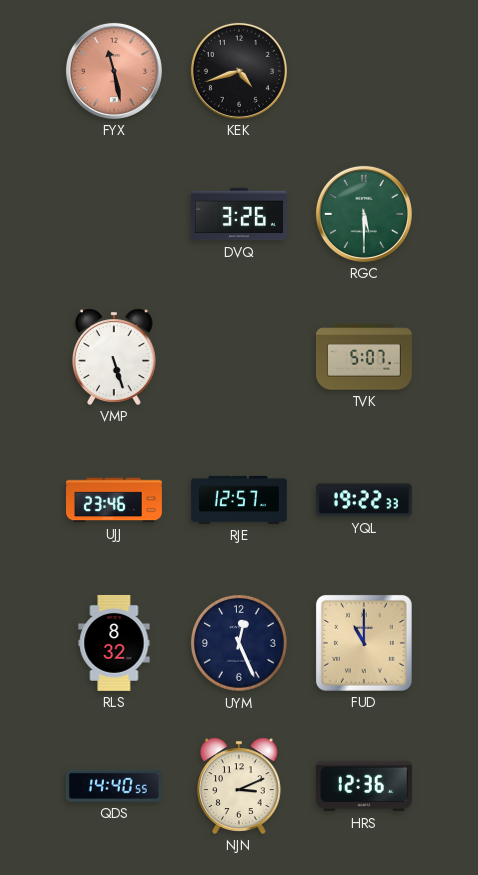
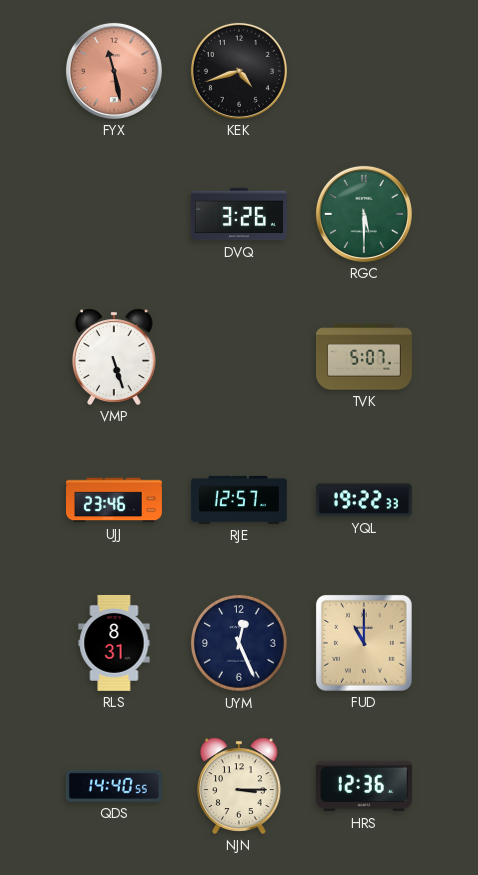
RLS: 8:32 -> 8:31
NJN: 3:11 -> 3:15
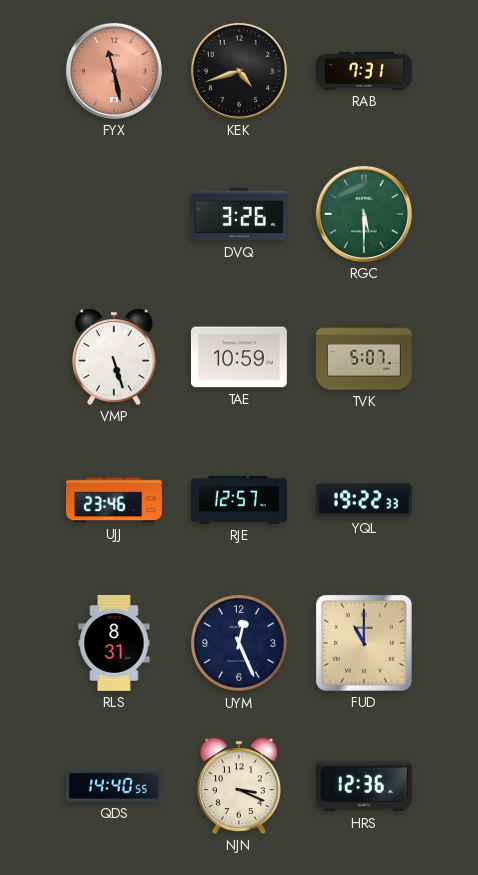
RAB: none -> 7:31
TAE: none -> 10:59
NJN: 3:15 -> 3:19
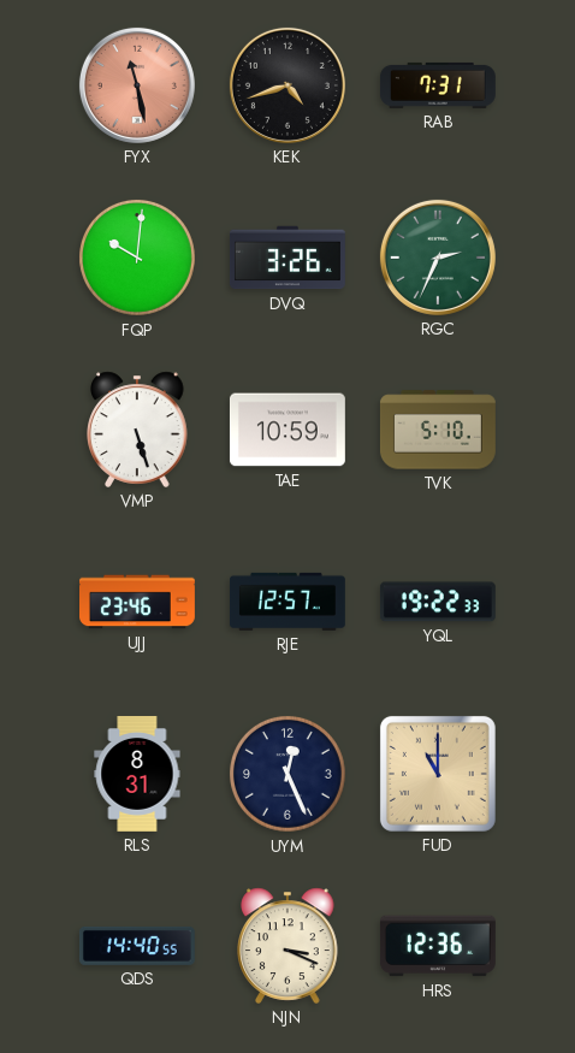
FQP: none -> 10:01
RGC: 5:30 -> 2:34
TVK: 5:07 -> 5:10
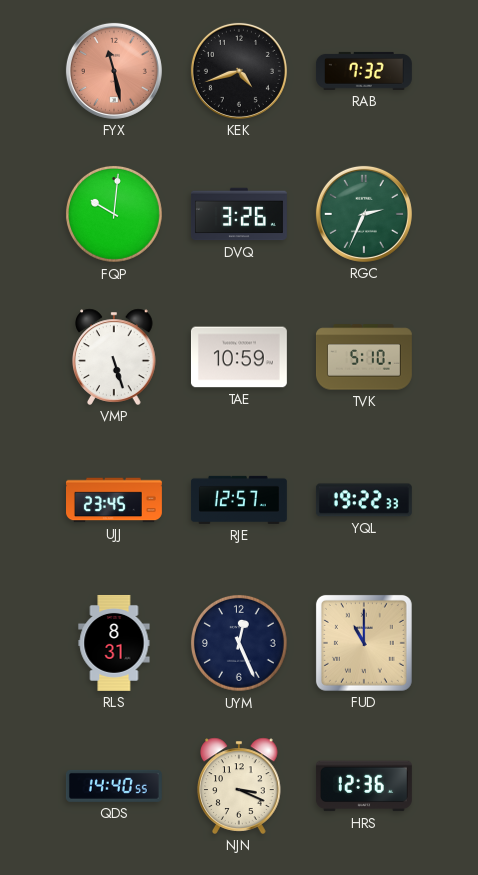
RAB: 7:31 -> 7:32
UJJ: 23:46 -> 23:45
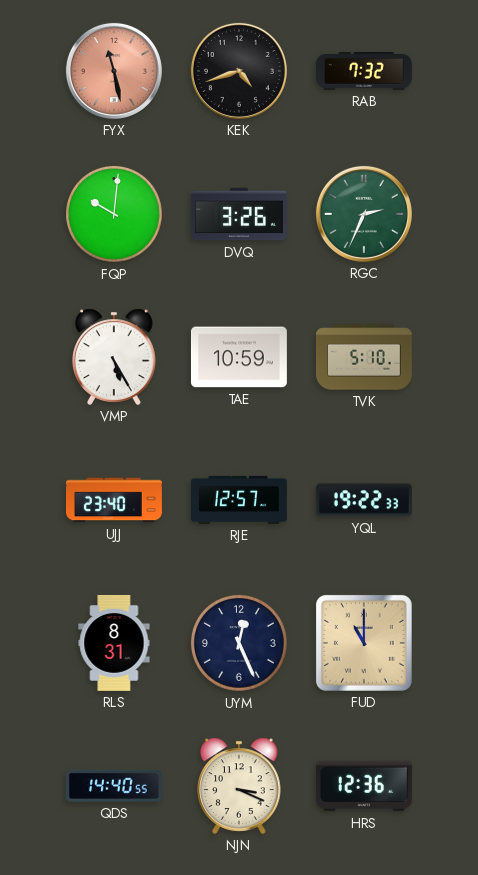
VMP: 5:27 -> 5:25
UJJ: 23:45 -> 23:40
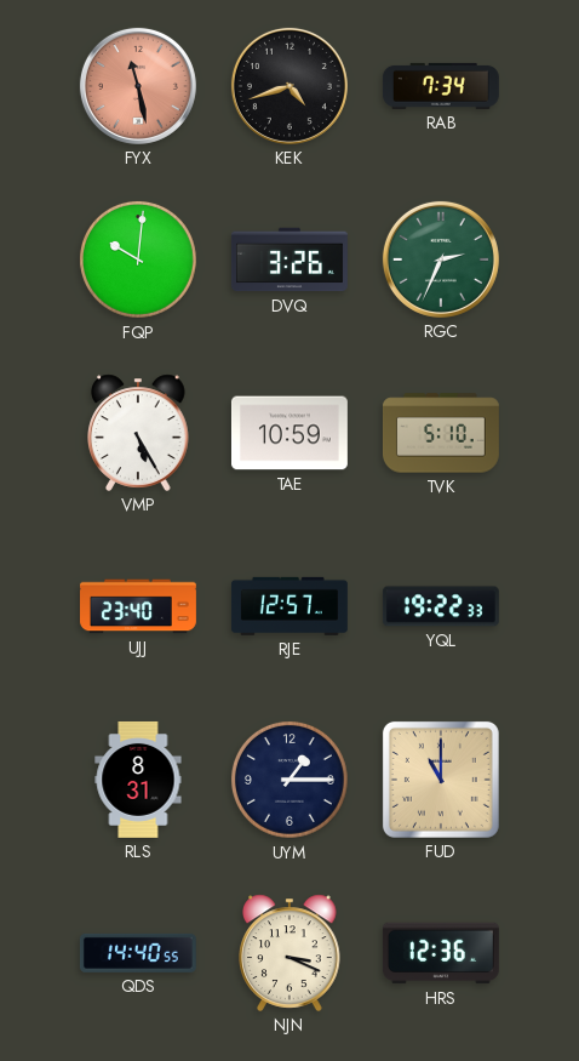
RAB: 7:32 -> 7:34
UYM: 12:26 -> 1:15
